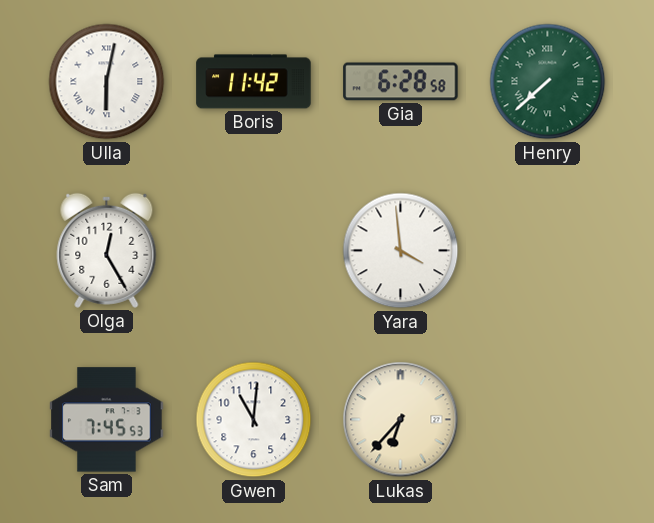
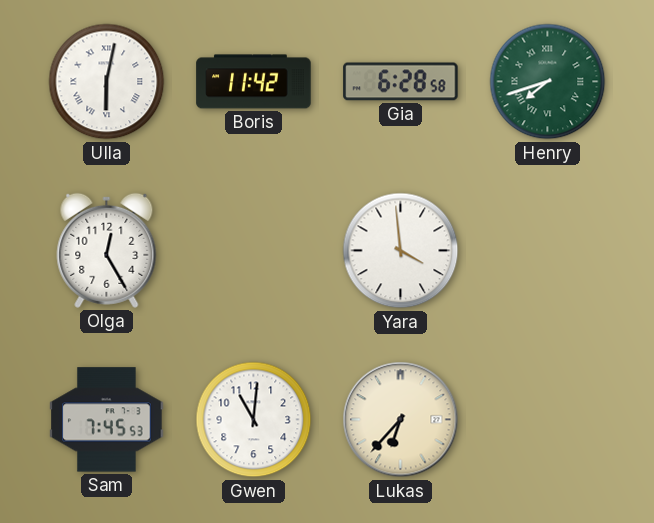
Henry: 7:38 -> 7:42
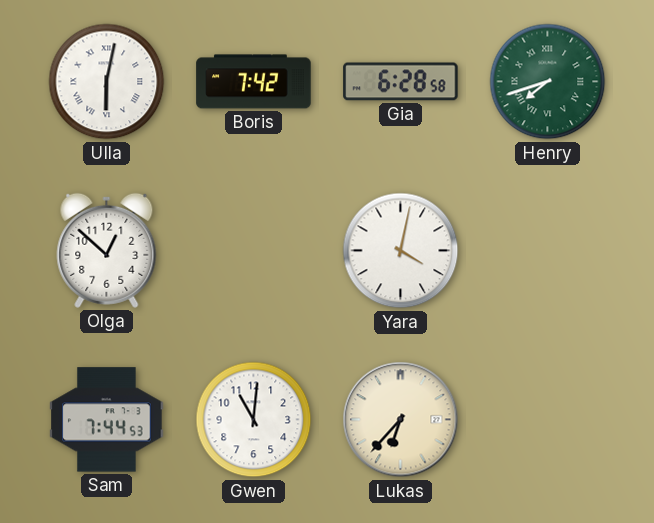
Boris: 11:42 -> 7:42
Olga: 12:25 -> 12:52
Yara: 3:59 -> 4:02
Sam: 7:45 -> 7:44
